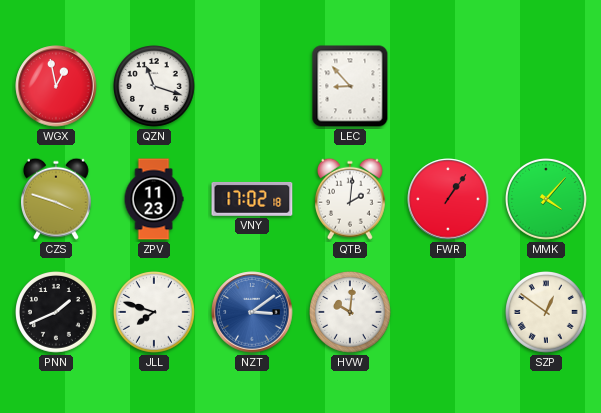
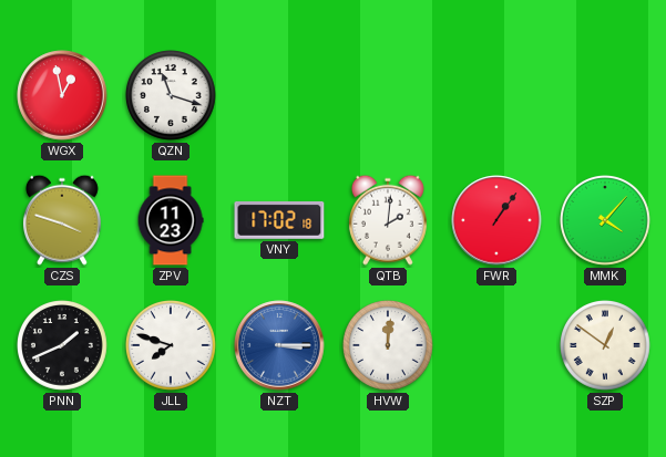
LEC: 8:53 -> none
NZT: 3:09 -> 3:15
HVW: 10:01 -> 12:01
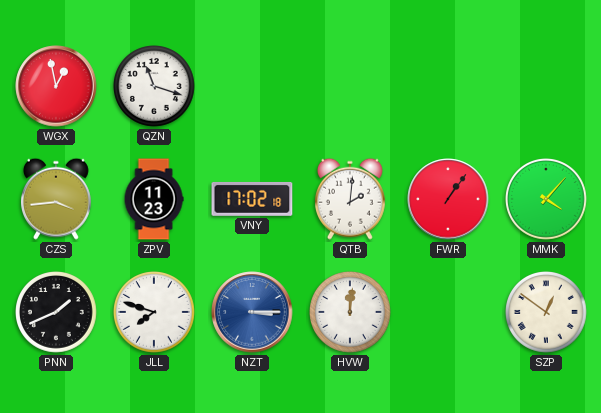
CZS: 3:48 -> 3:44
